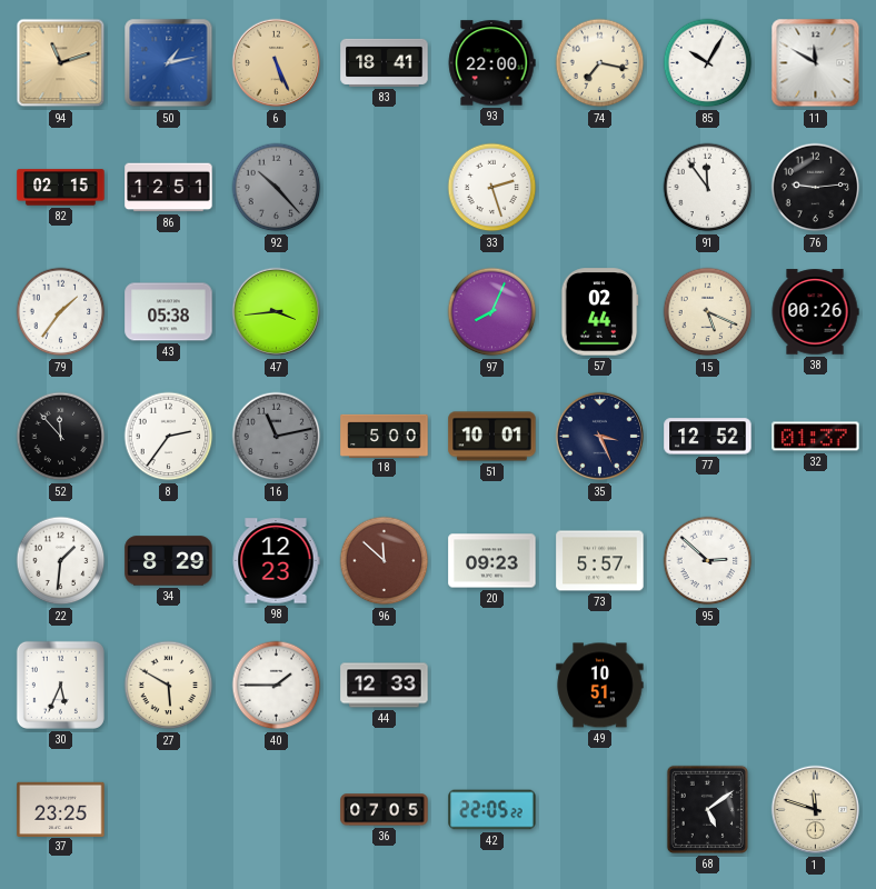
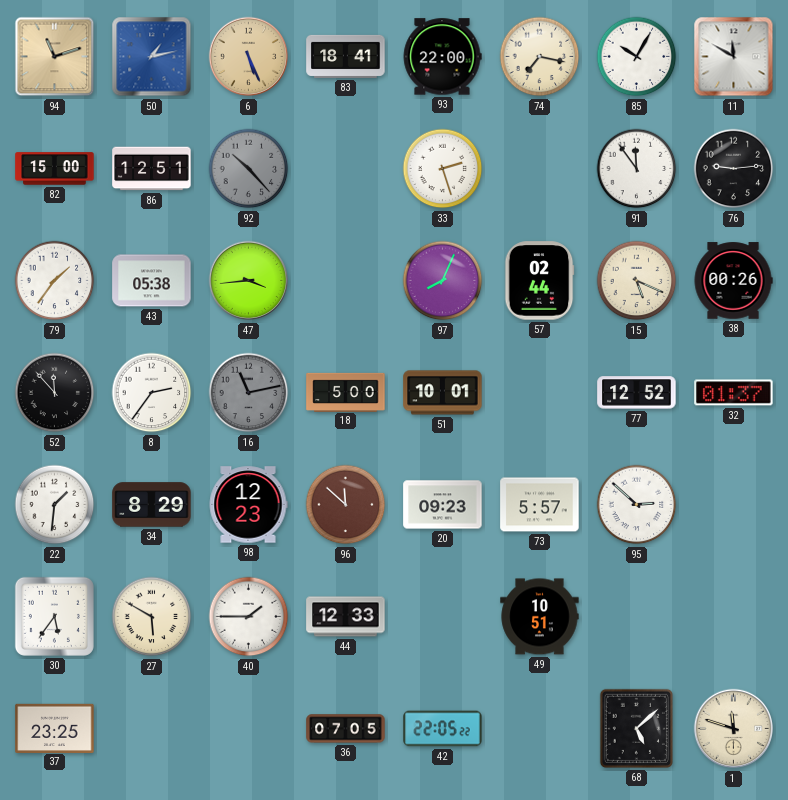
82: 02:15 -> 15:00
35: 3:26 -> none
30: 5:34 -> 5:36
68: 5:09 -> 5:08
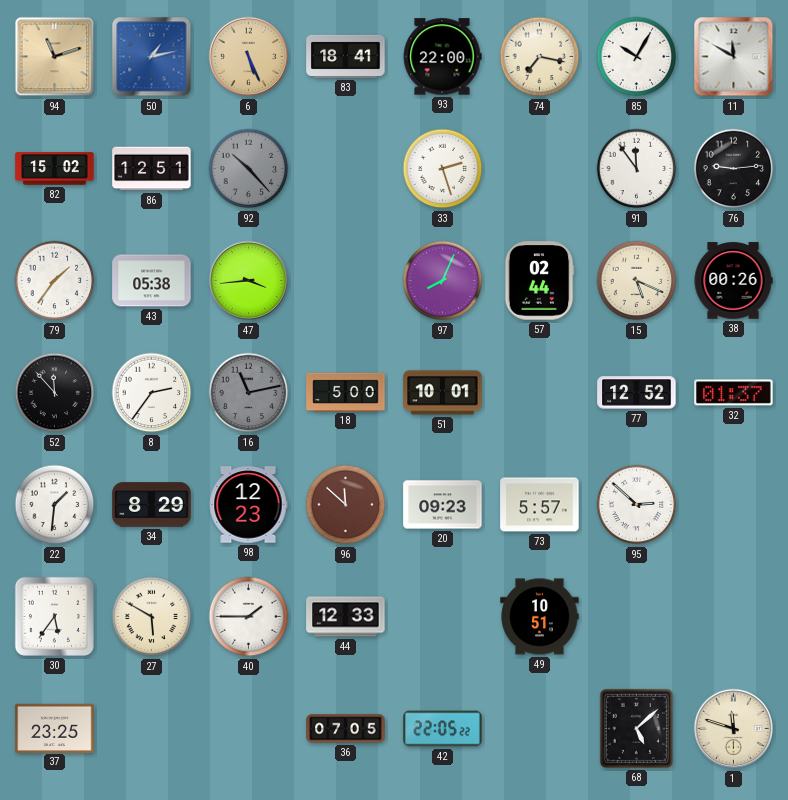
82: 15:00 -> 15:02
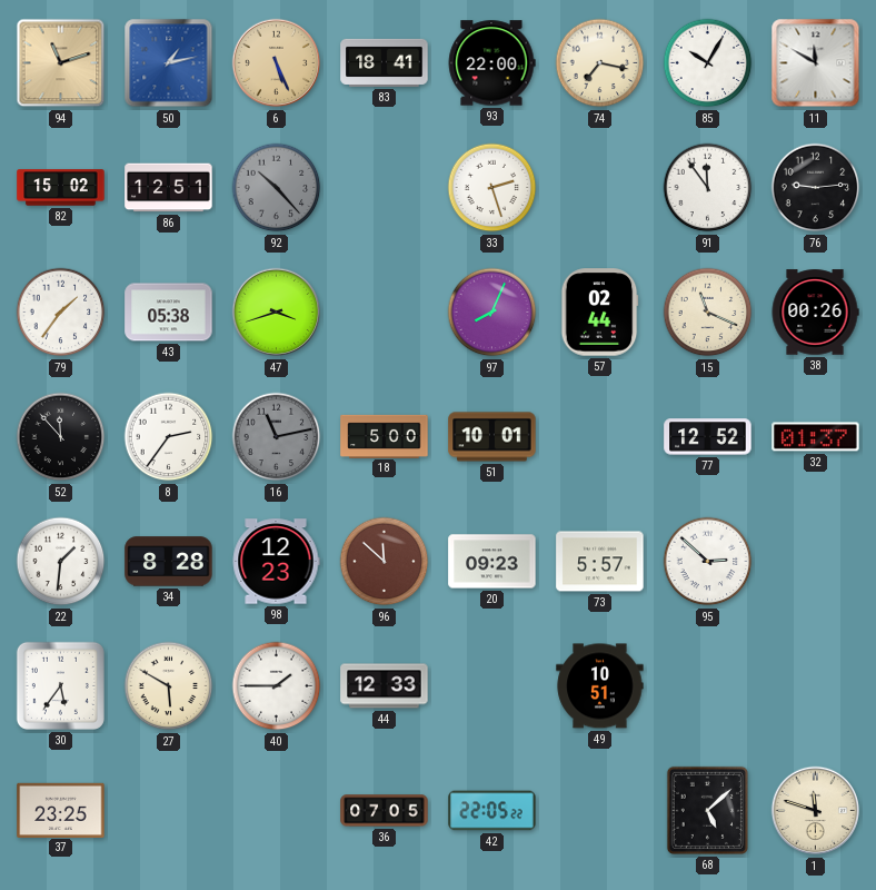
47: 3:44 -> 3:42
15: 5:19 -> 11:19
34: 8:29 -> 8:28
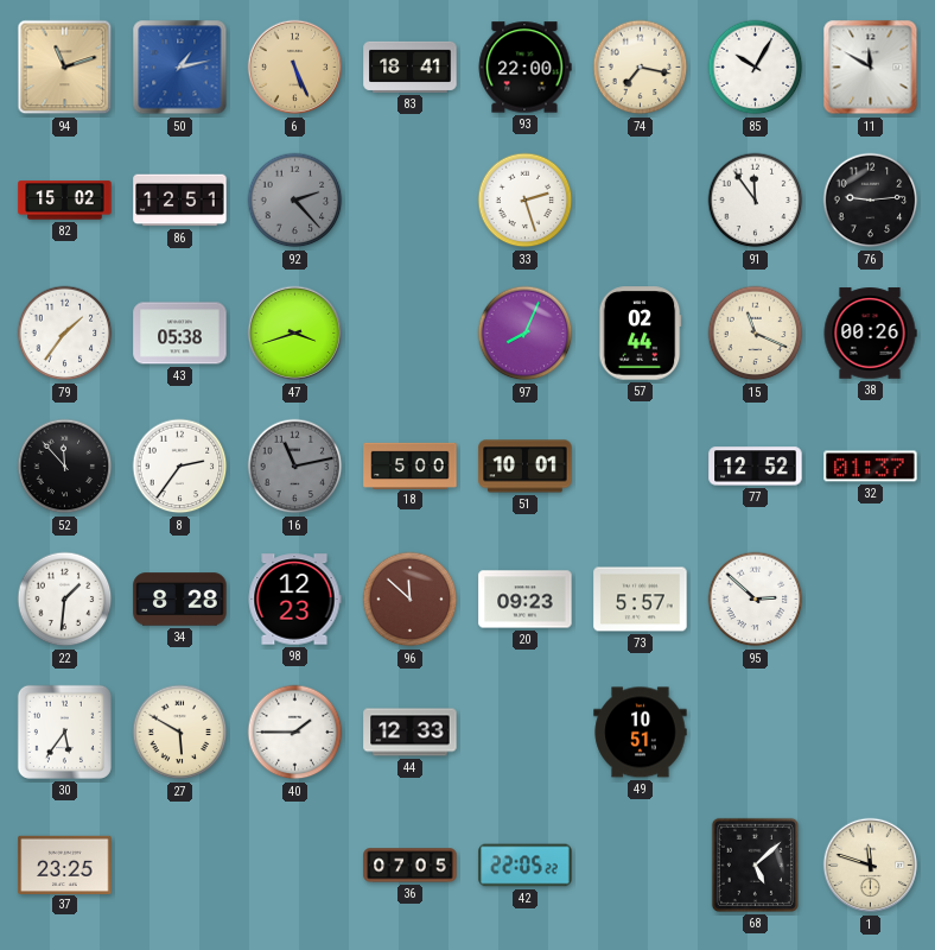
92: 10:23 -> 2:23
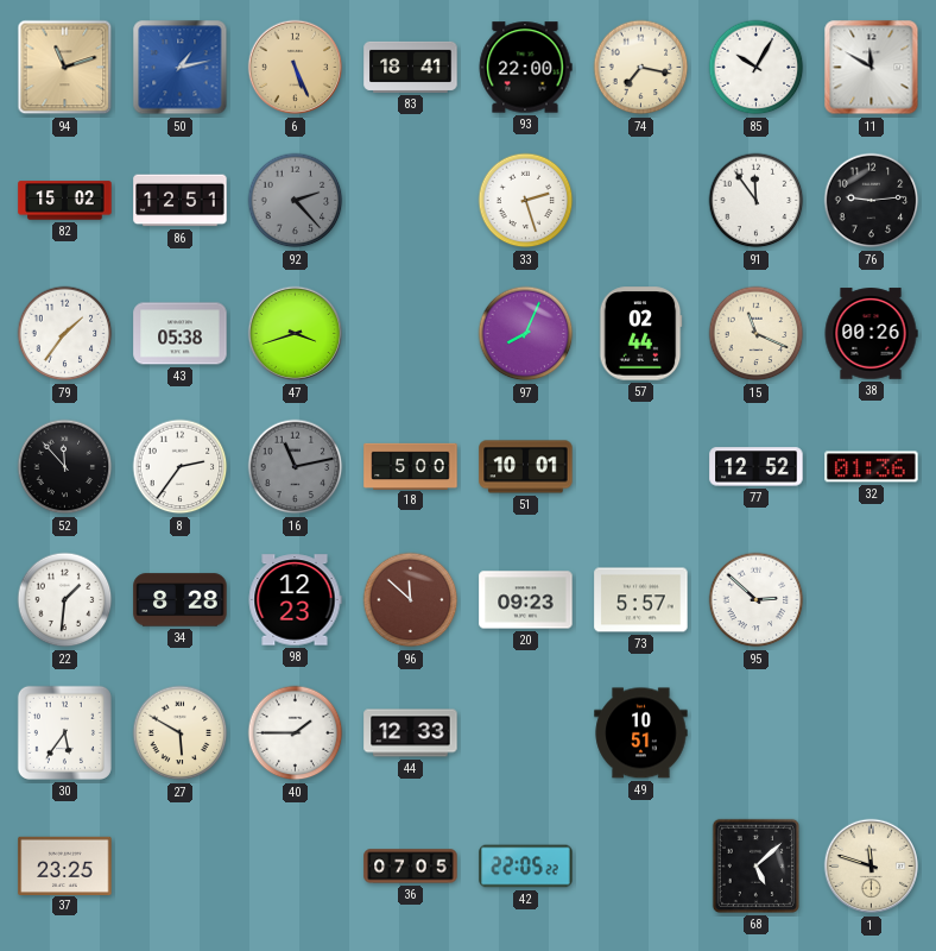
32: 01:37 -> 01:36
